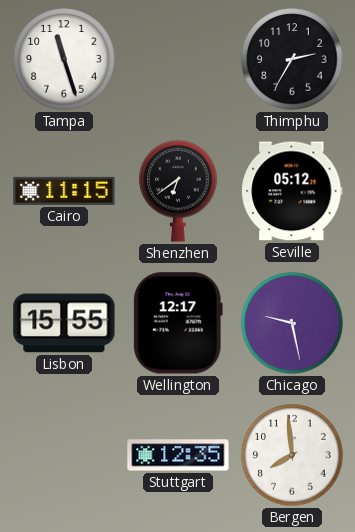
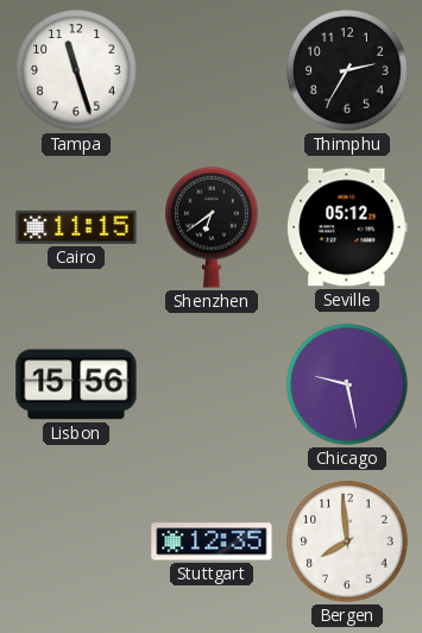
Lisbon: 15:55 -> 15:56
Wellington: 12:17 -> none
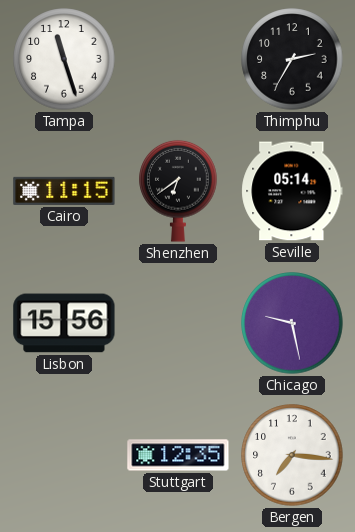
Seville: 05:12 -> 05:14
Bergen: 7:59 -> 7:16
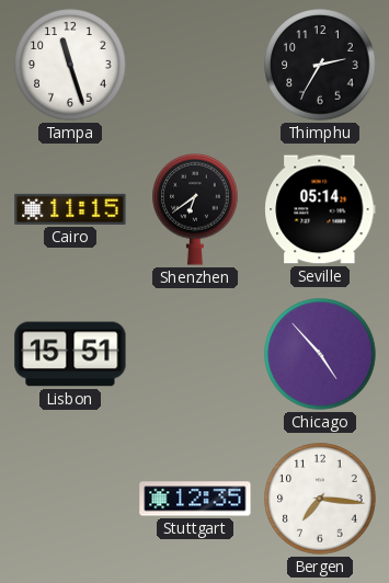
Lisbon: 15:56 -> 15:51
Chicago: 9:28 -> 4:53
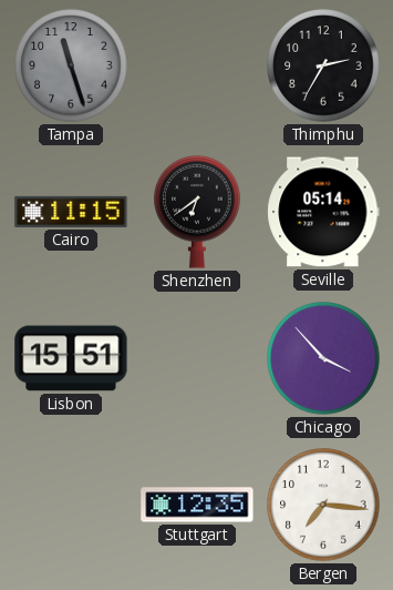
Tampa dial: white -> grey
Chicago: 4:53 -> 3:53
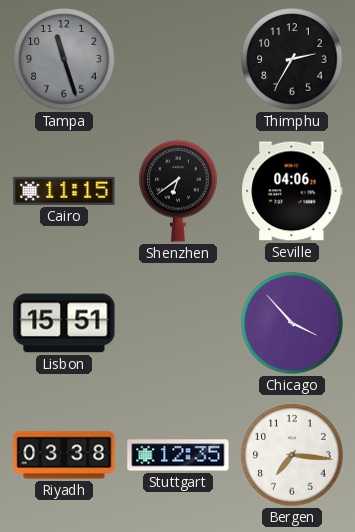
Seville: 05:14 -> 04:06
Riyadh: none -> 03:38
